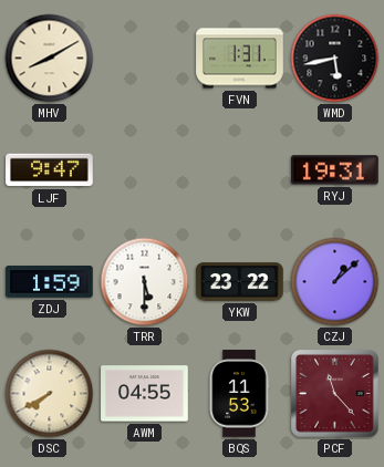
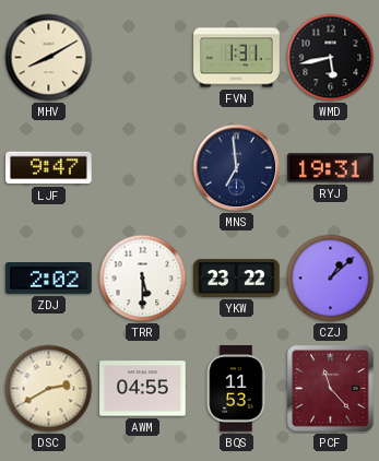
MNS: none -> 6:59
ZDJ: 1:59 -> 2:02
DSC: 7:40 -> 2:40
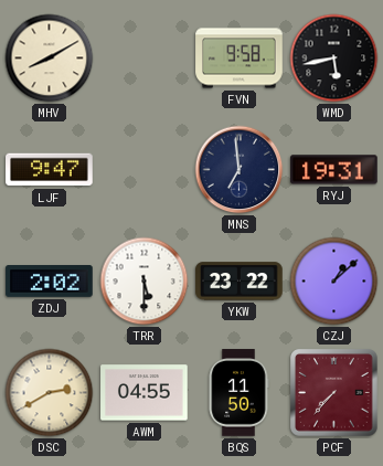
FVN: 1:31 -> 9:58
BQS: 11:53 -> 11:50
PCF: 11:23 -> 7:37
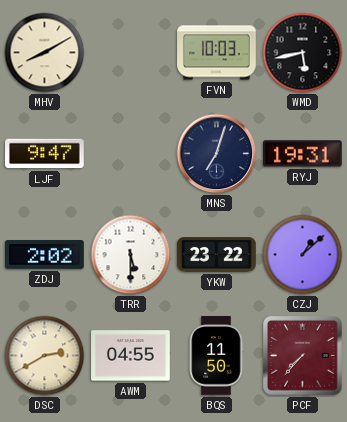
FVN: 9:58 -> 10:03
MNS: 6:59 -> 7:03
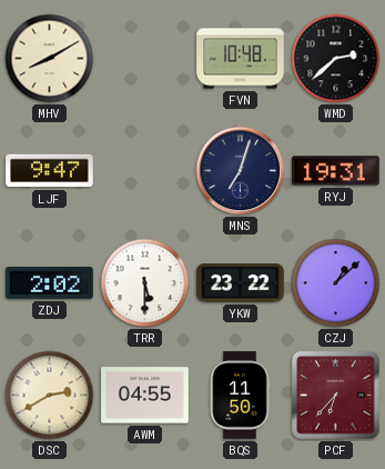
FVN: 10:03 -> 10:48
WMD: 5:43 -> 2:38
PCF: 7:37 -> 6:37
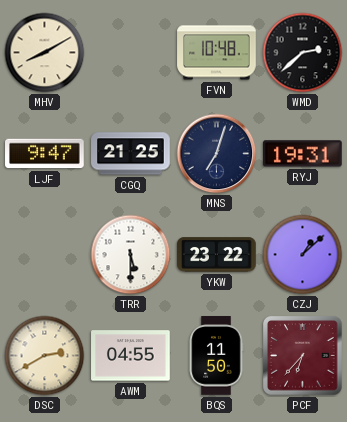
CGQ: none -> 21:25
ZDJ: 2:02 -> none
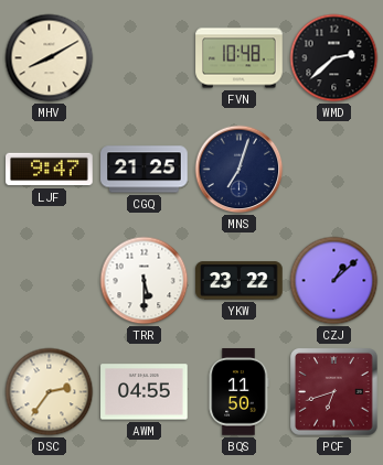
RYJ: 19:31 -> none
DSC: 2:40 -> 2:36
PCF: 6:37 -> 6:42
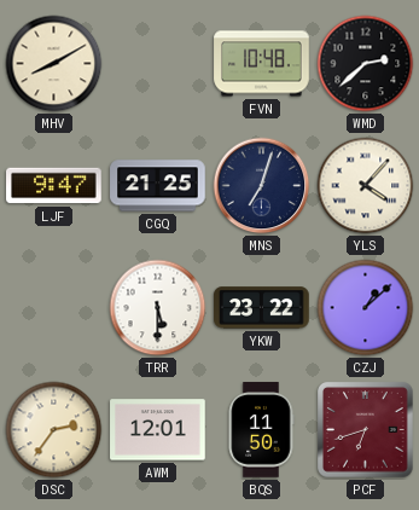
YLS: none -> 4:07
AWM: 04:55 -> 12:01
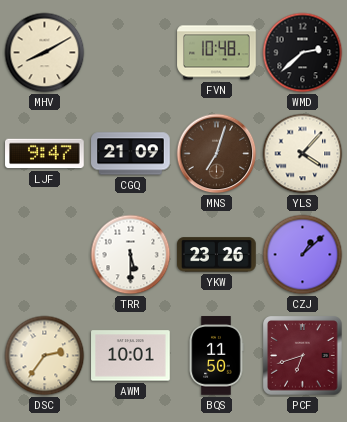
CGQ: 21:25 -> 21:09
MNS dial: navy -> brown
YKW: 23:22 -> 23:26
AWM: 12:01 -> 10:01
